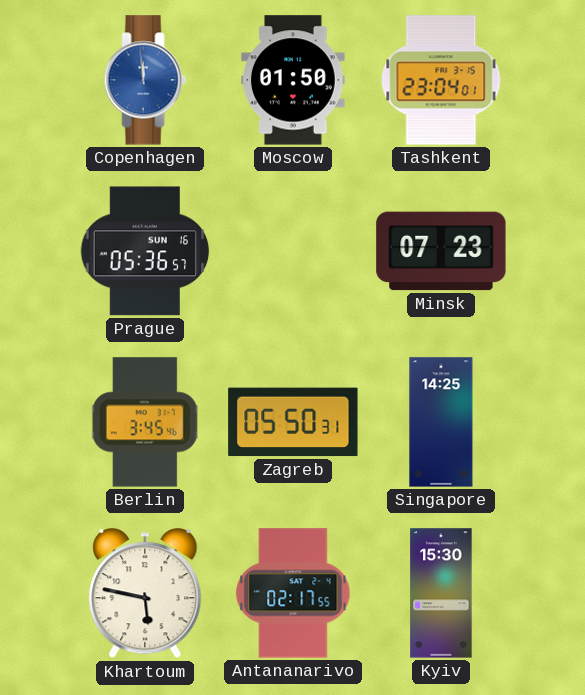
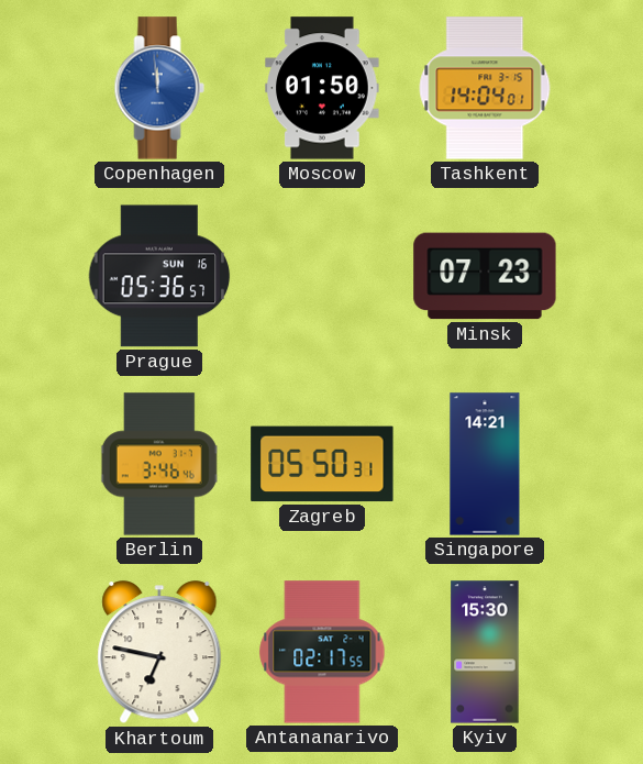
Tashkent: 23:04 -> 14:04
Berlin: 3:45 -> 3:46
Singapore: 14:25 -> 14:21
Khartoum: 5:47 -> 6:47
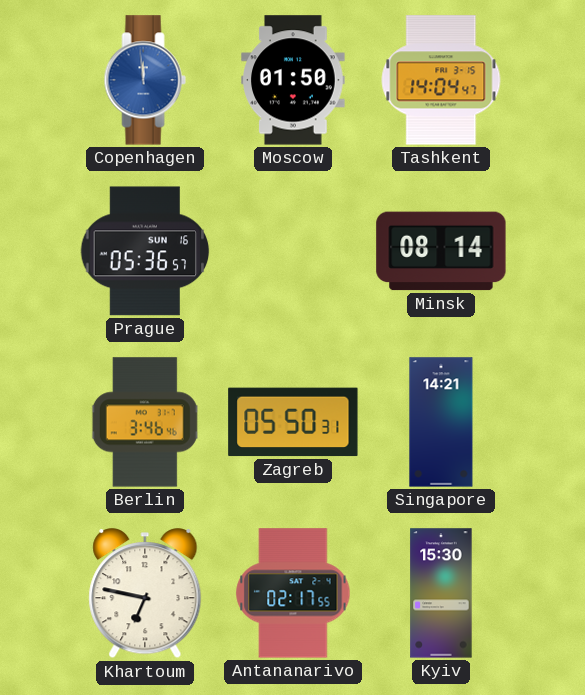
Tashkent: 14:04:01 -> 14:04:47
Minsk: 07:23 -> 08:14
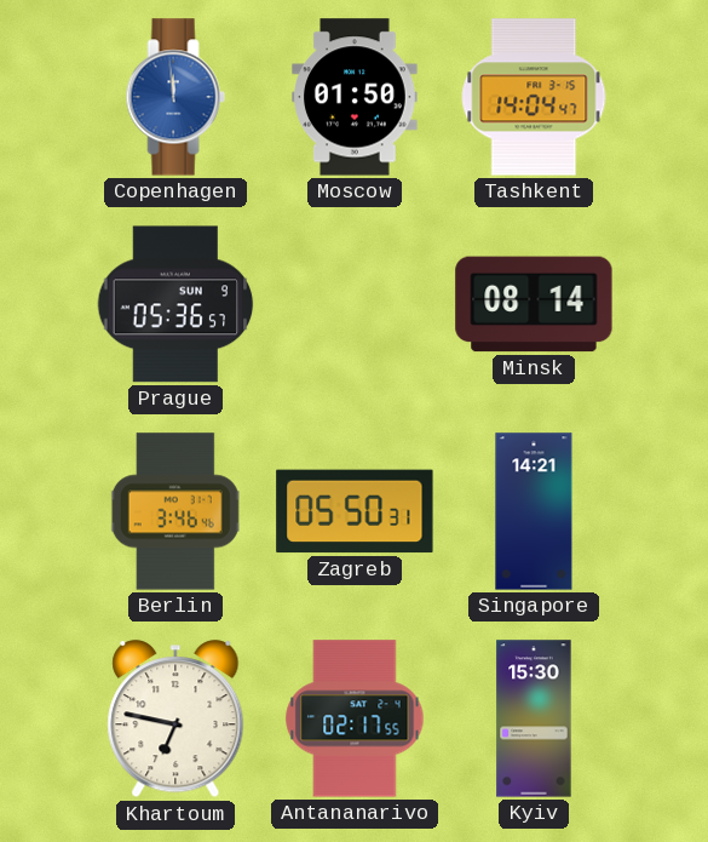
Prague date: SUN 16 -> SUN 9
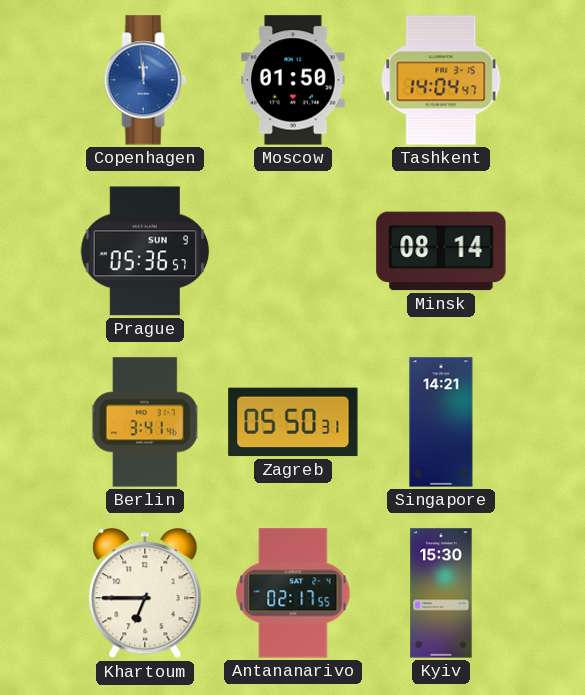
Berlin: 3:46 -> 3:41
Khartoum: 6:47 -> 6:45
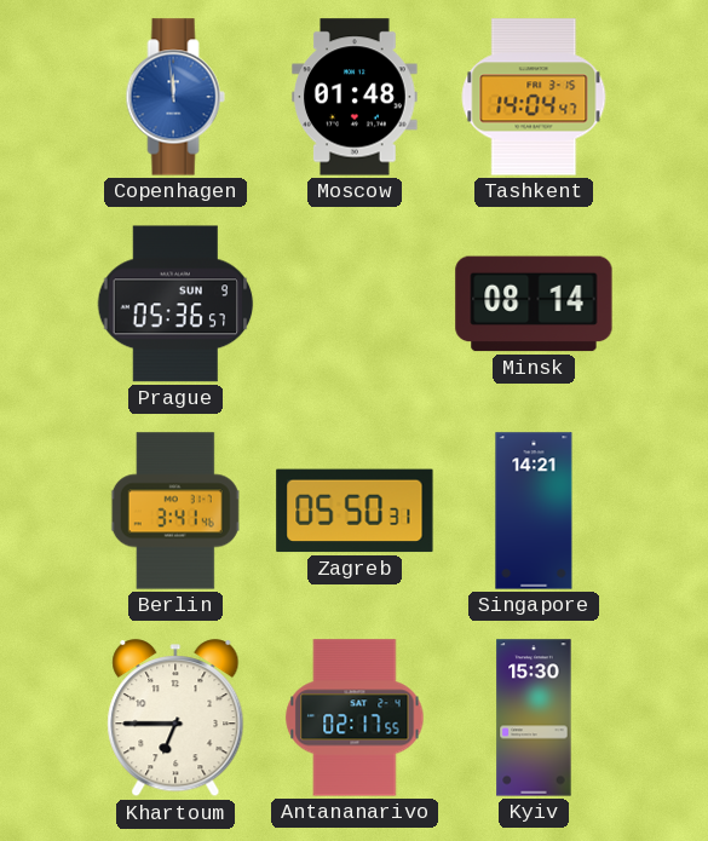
Moscow: 01:50 -> 01:48
